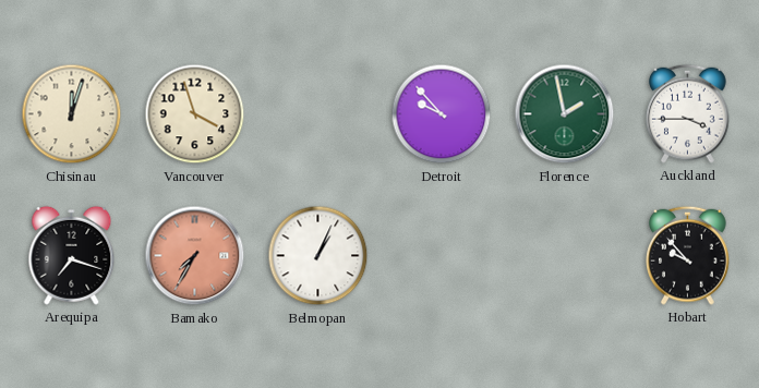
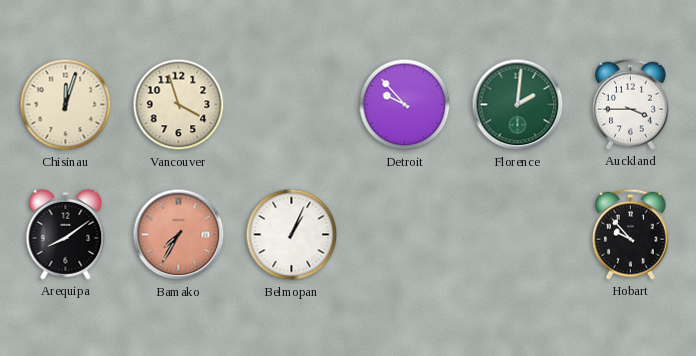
Florence: 1:58 -> 2:01
Arequipa: 7:18 -> 8:09
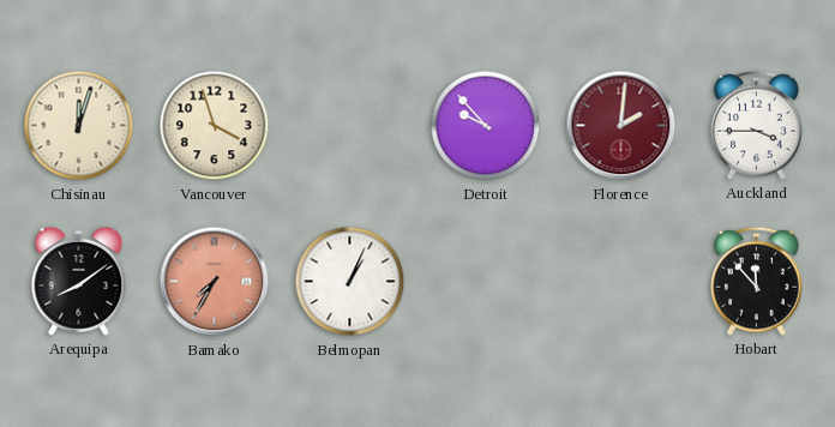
Florence dial: green -> burgundy
Hobart: 9:53 -> 11:53
